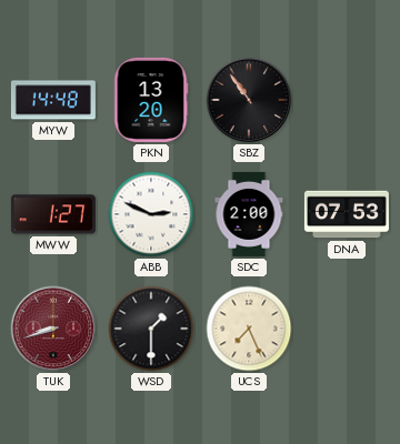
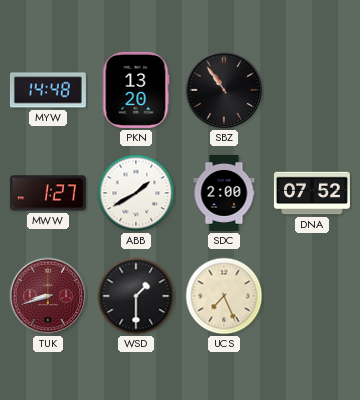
ABB: 2:49 -> 1:40
DNA: 07:53 -> 07:52
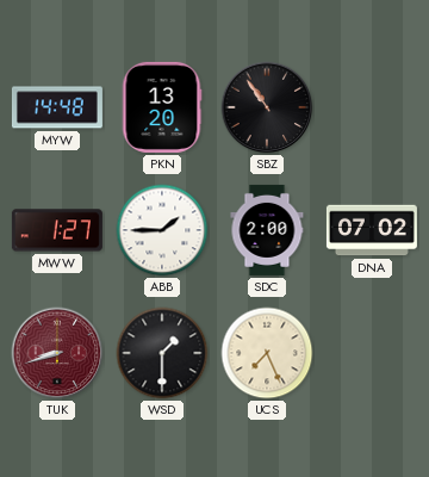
ABB: 1:40 -> 1:45
DNA: 07:52 -> 07:02
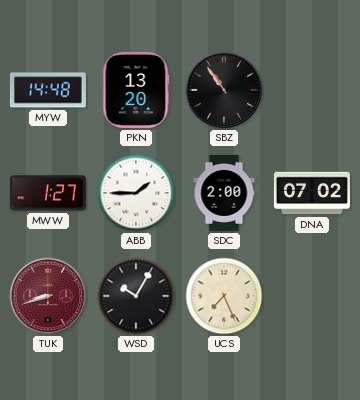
WSD: 1:30 -> 10:05
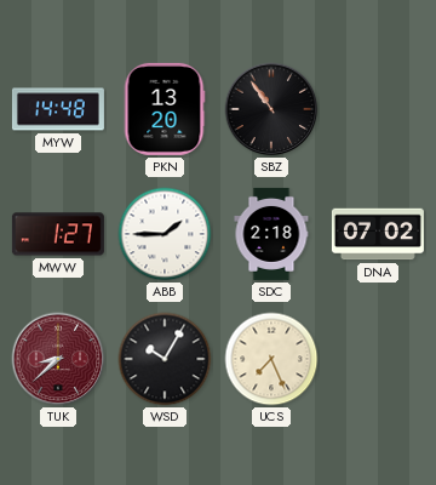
SDC: 2:00 -> 2:18
TUK: 8:42 -> 8:38
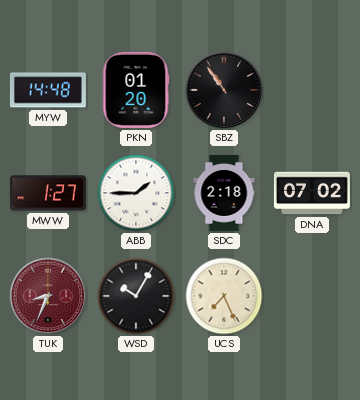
PKN: 13:20 -> 01:20
TUK: 8:38 -> 8:34
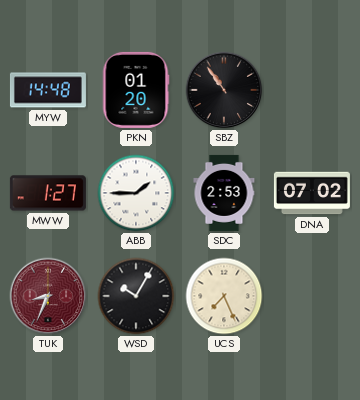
SDC: 2:18 -> 2:53
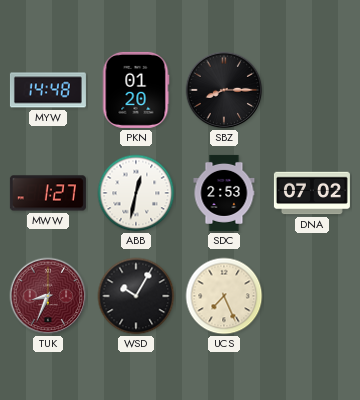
SBZ: 10:54 -> 8:15
ABB: 1:45 -> 12:32
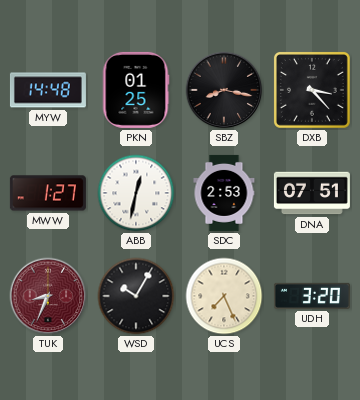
PKN: 01:20 -> 01:25
SBZ: 8:15 -> 8:17
DXB: none -> 3:23
DNA: 07:02 -> 07:51
UDH: none -> 3:20
